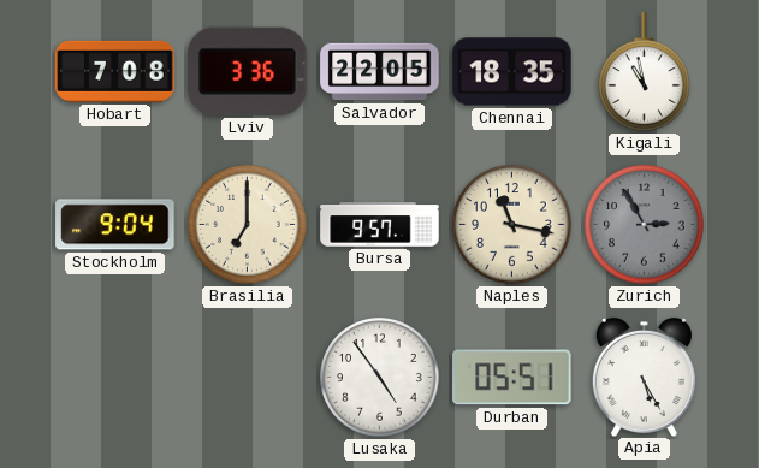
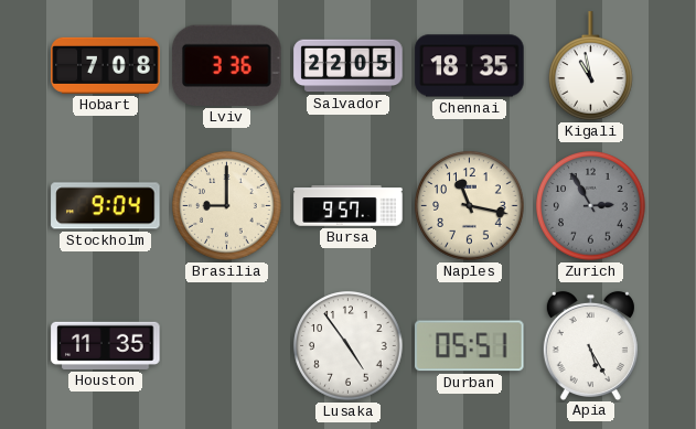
Brasilia: 7:00 -> 9:00
Houston: none -> 11:35
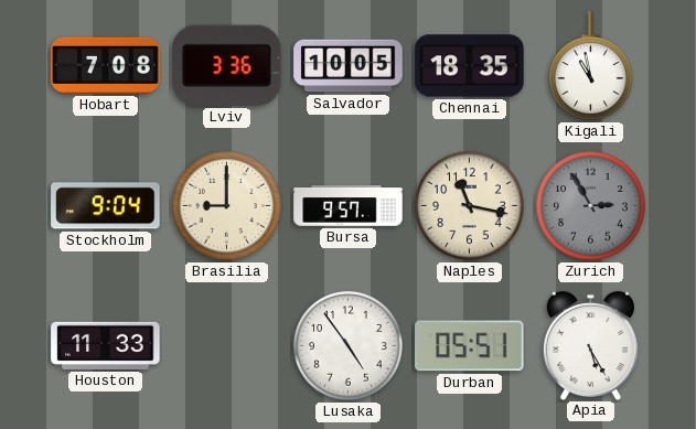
Salvador: 22:05 -> 10:05
Houston: 11:35 -> 11:33
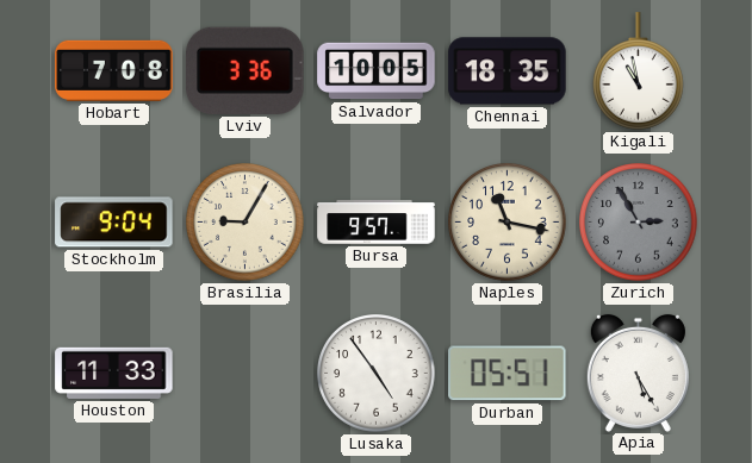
Brasilia: 9:00 -> 9:05
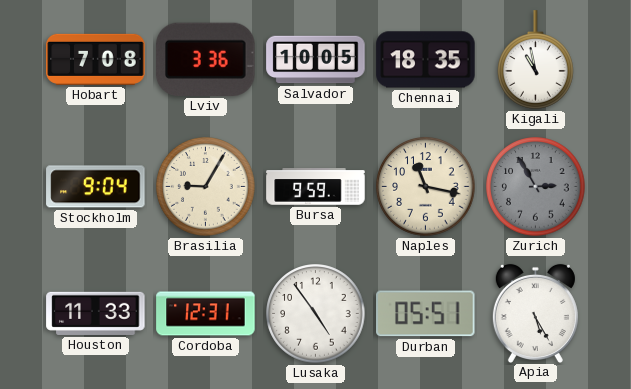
Bursa: 9:57 -> 9:59
Cordoba: none -> 12:31
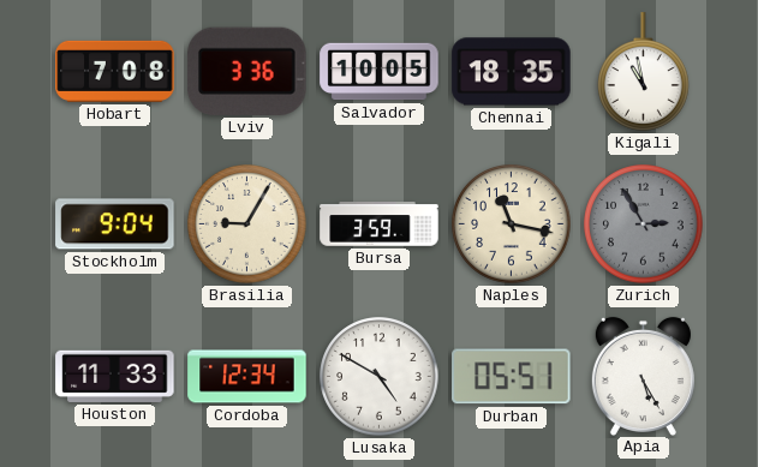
Bursa: 9:59 -> 3:59
Cordoba: 12:31 -> 12:34
Lusaka: 4:54 -> 4:50
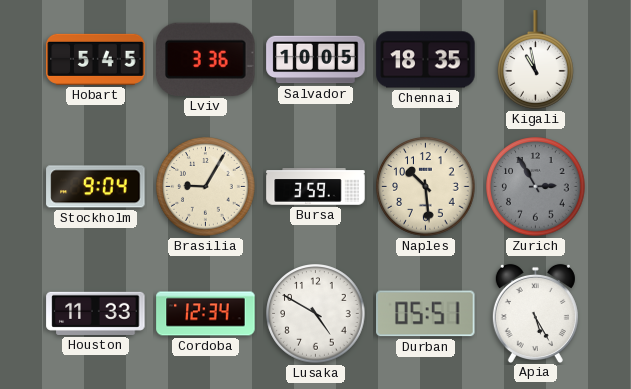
Hobart: 7:08 -> 5:45
Naples: 11:17 -> 10:29
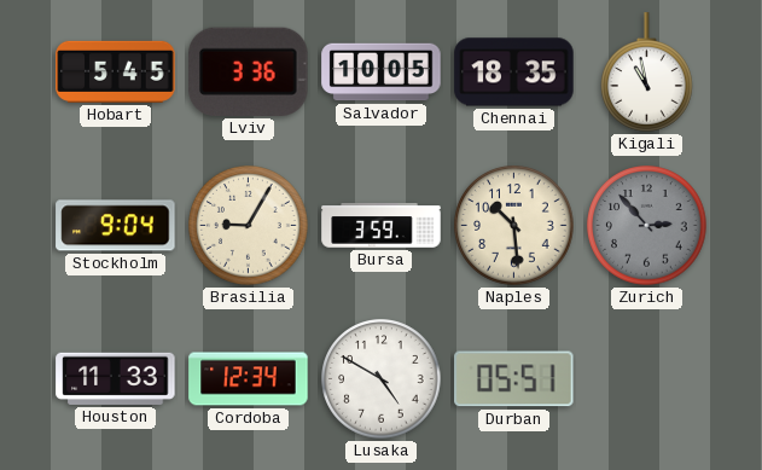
Zurich: 2:55 -> 2:53
Apia: 5:25 -> none
